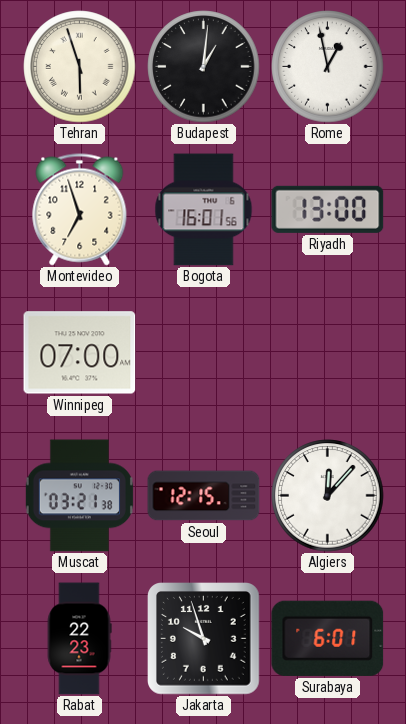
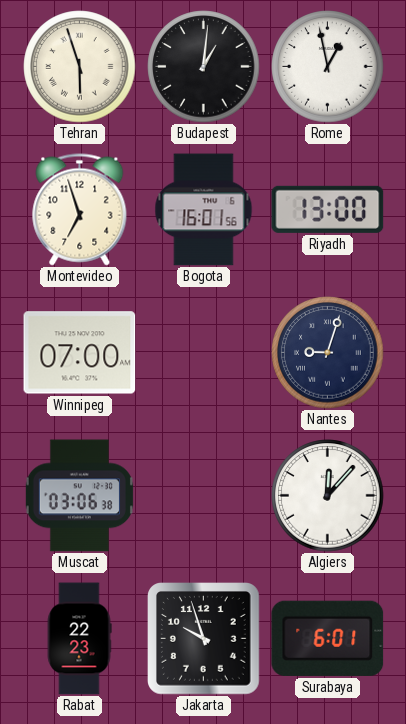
Nantes: none -> 9:03
Muscat: 03:21 -> 03:06
Seoul: 12:15 -> none
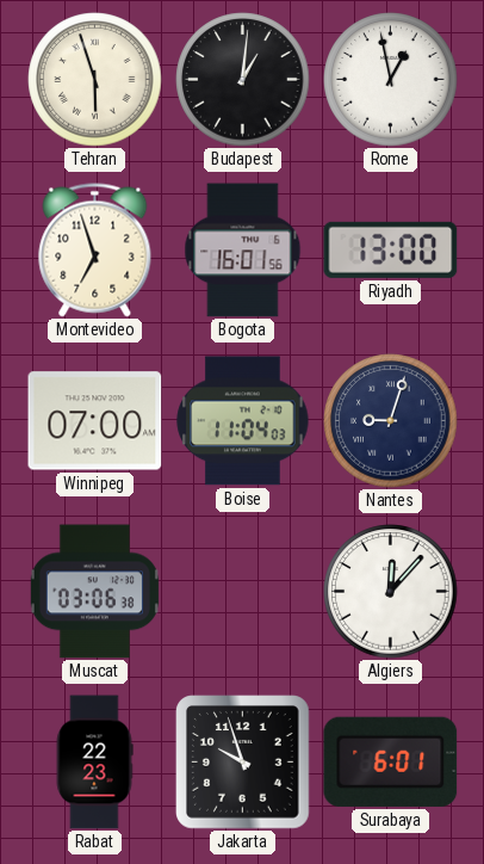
Boise: none -> 11:04
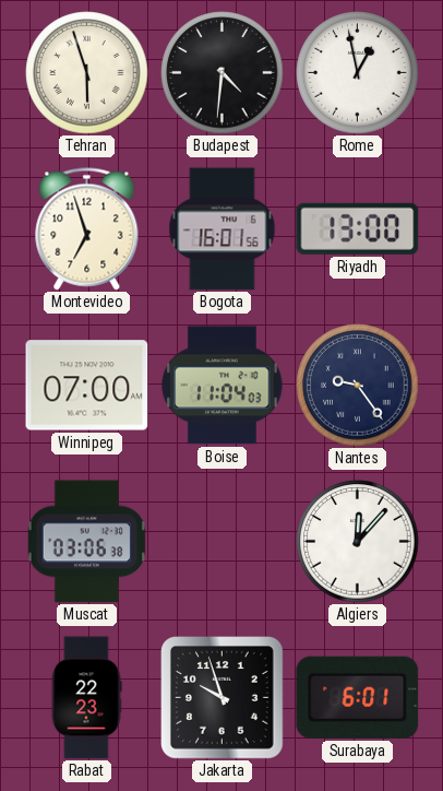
Budapest: 1:01 -> 4:31
Nantes: 9:03 -> 9:24
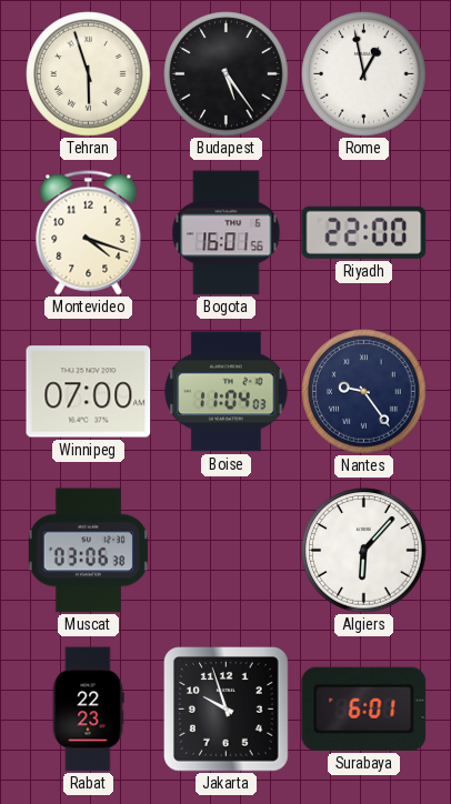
Budapest: 4:31 -> 5:24
Montevideo: 6:57 -> 4:18
Riyadh: 13:00 -> 22:00
Algiers: 12:07 -> 6:07
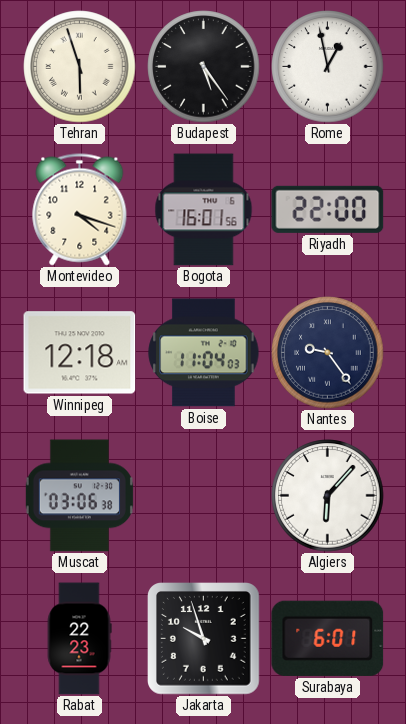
Winnipeg: 07:00 -> 12:18
